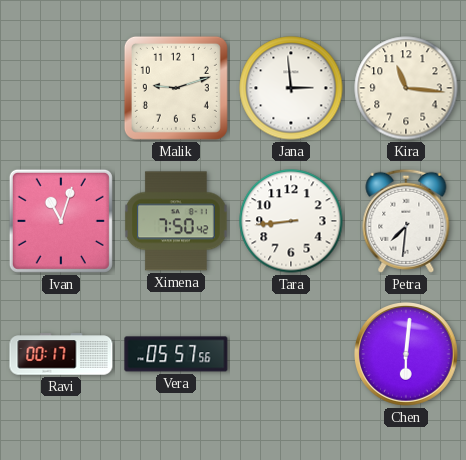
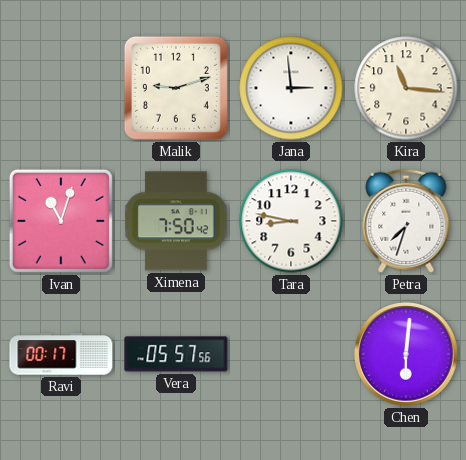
Tara: 8:44 -> 8:47
Petra: 7:31 -> 7:33
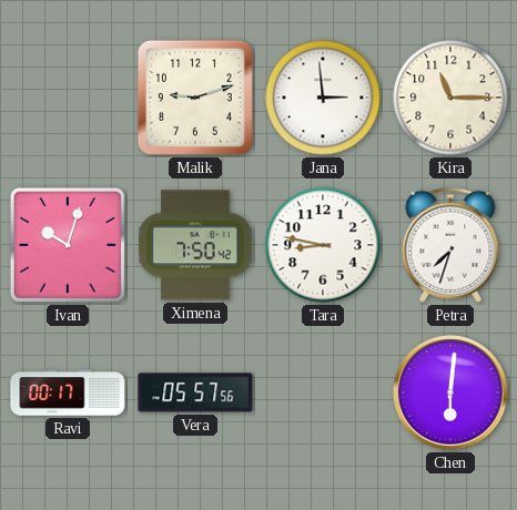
Kira: 11:16 -> 11:15
Ivan: 11:03 -> 10:03
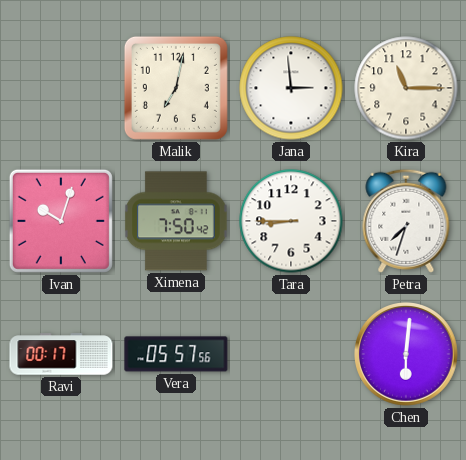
Malik: 9:12 -> 7:02
Tara: 8:47 -> 8:45
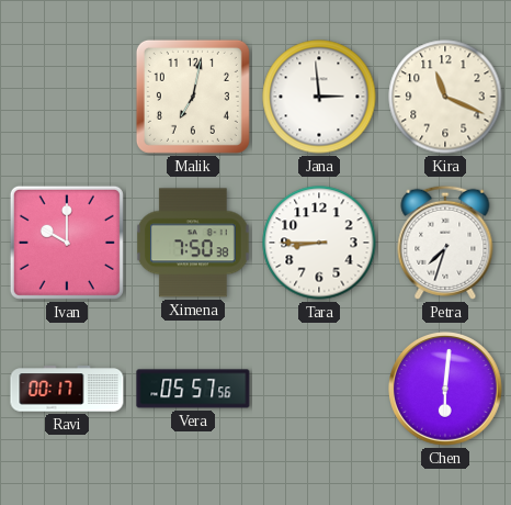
Kira: 11:15 -> 11:19
Ivan: 10:03 -> 10:00
Ximena: 7:50:42 -> 7:50:38
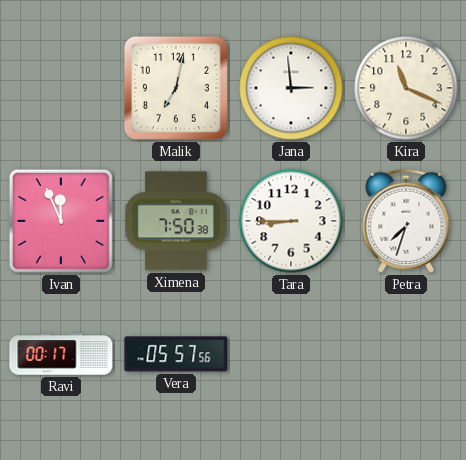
Ivan: 10:00 -> 11:56
Chen: 6:01 -> none
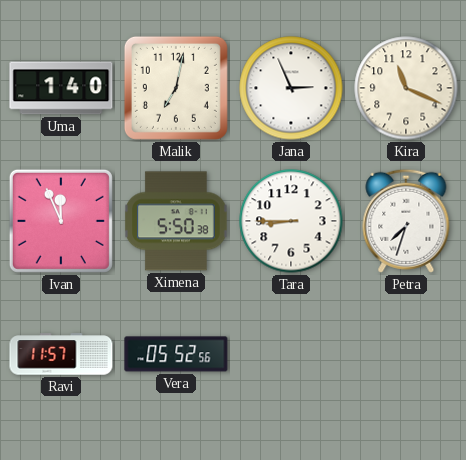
Uma: none -> 1:40
Jana: 2:59 -> 2:56
Ximena: 7:50 -> 5:50
Ravi: 00:17 -> 11:57
Vera: 05:57 -> 05:52
